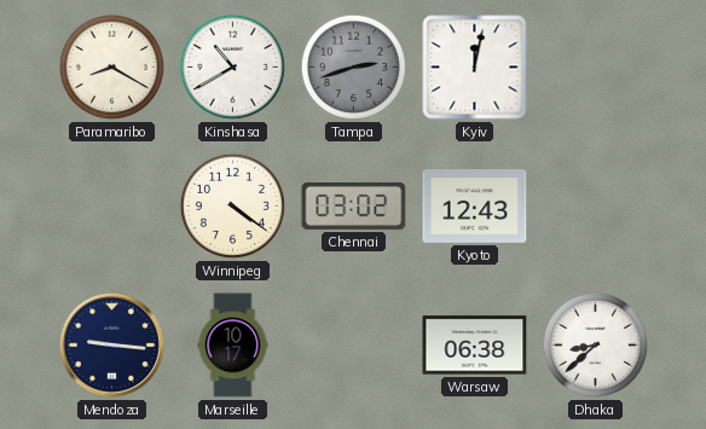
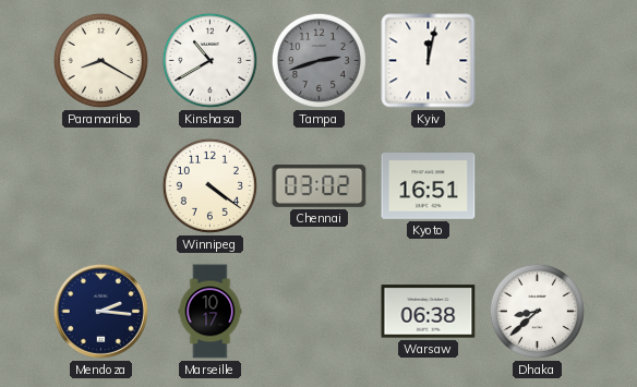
Kyoto: 12:43 -> 16:51
Mendoza: 9:16 -> 2:16
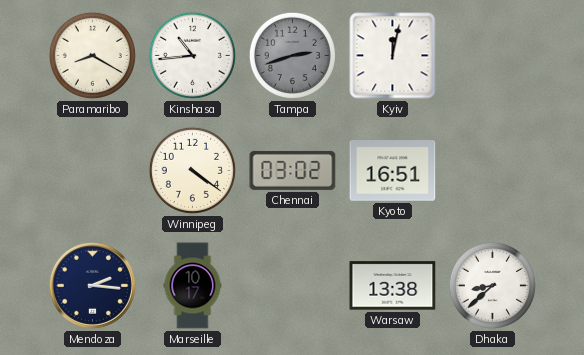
Kinshasa: 10:40 -> 10:44
Warsaw: 06:38 -> 13:38
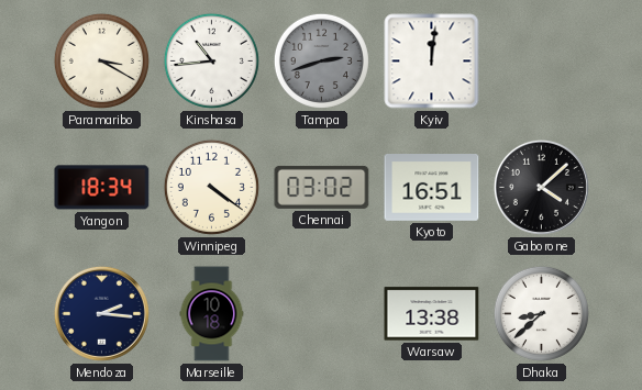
Paramaribo: 8:20 -> 3:20
Kyiv: 12:02 -> 12:01
Yangon: none -> 18:34
Gaborone: none -> 4:08
Marseille: 10:17 -> 10:18
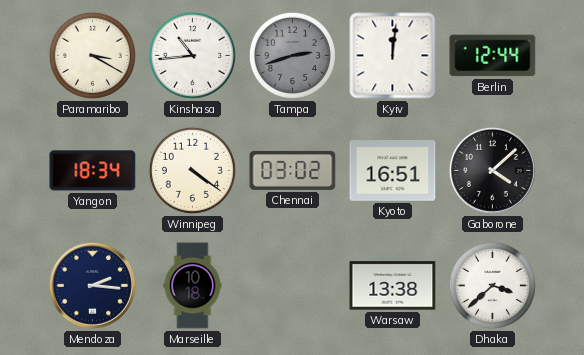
Berlin: none -> 12:44
Dhaka: 8:38 -> 3:38
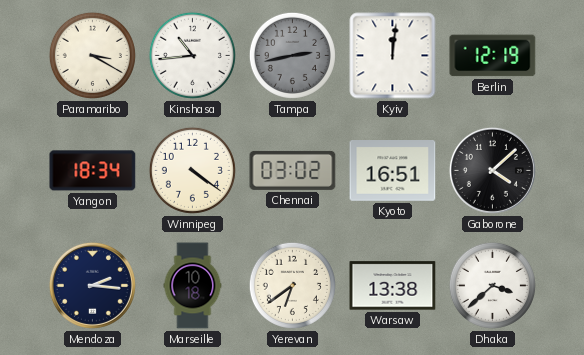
Tampa: 2:42 -> 2:43
Berlin: 12:44 -> 12:19
Yerevan: none -> 6:39
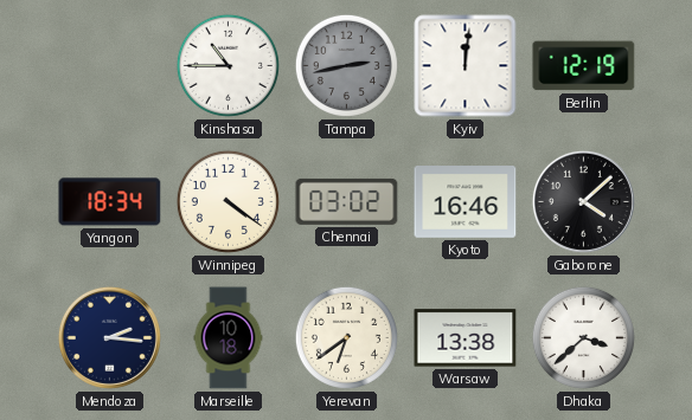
Paramaribo: 3:20 -> none
Kinshasa: 10:44 -> 10:45
Kyoto: 16:51 -> 16:46
